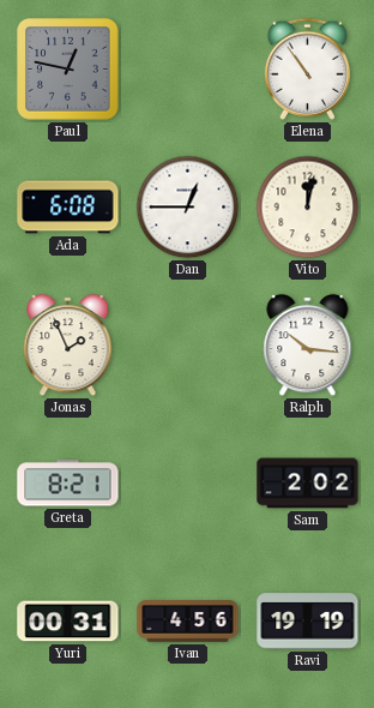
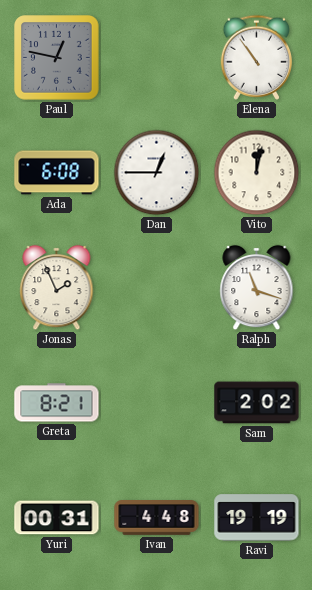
Ralph: 10:16 -> 11:18
Ivan: 4:56 -> 4:48
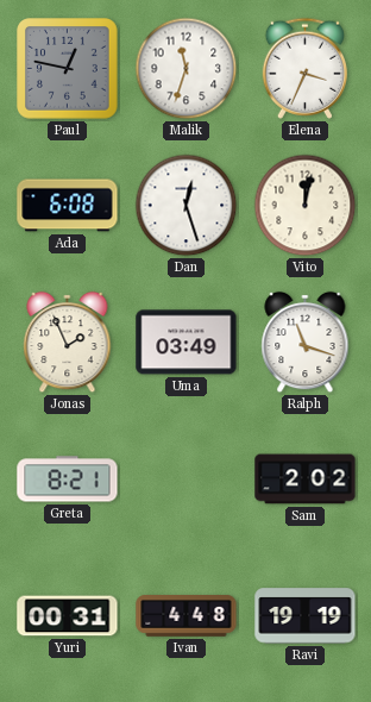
Malik: none -> 11:33
Elena: 10:54 -> 3:34
Dan: 12:45 -> 12:27
Uma: none -> 03:49
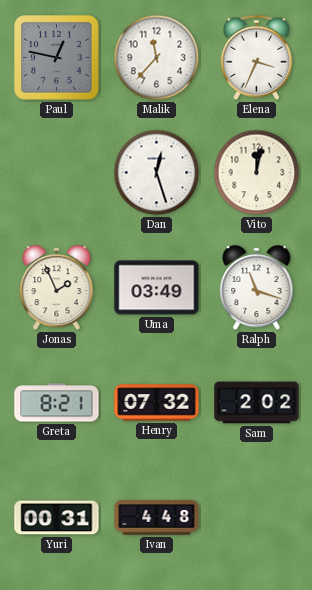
Malik: 11:33 -> 11:37
Ada: 6:08 -> none
Henry: none -> 07:32
Ravi: 19:19 -> none
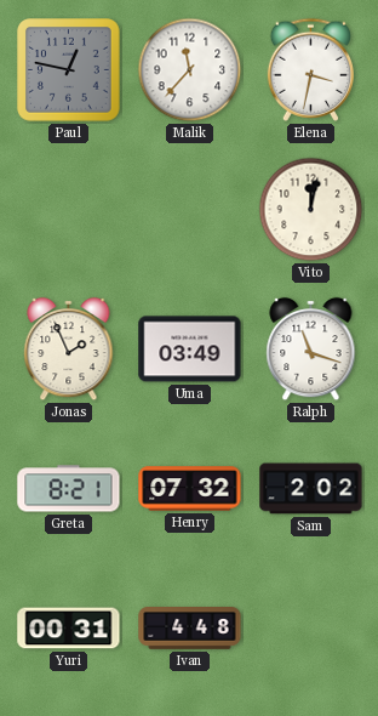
Elena: 3:34 -> 3:32
Dan: 12:27 -> none
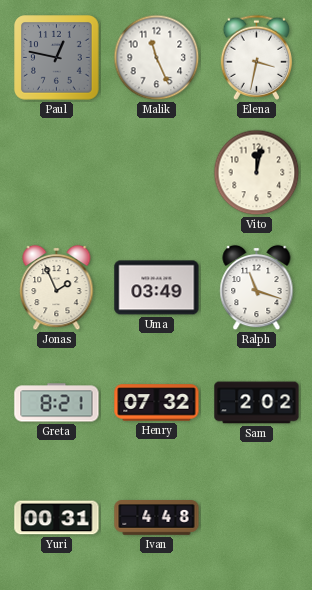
Malik: 11:37 -> 11:26
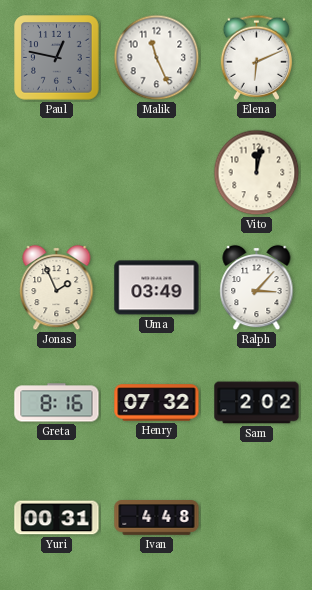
Elena: 3:32 -> 6:11
Ralph: 11:18 -> 3:07
Greta: 8:21 -> 8:16
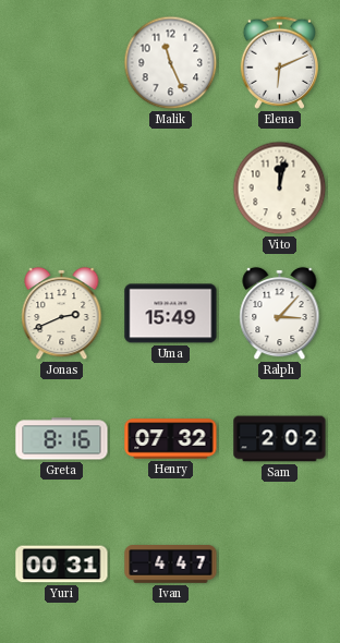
Paul: 12:47 -> none
Jonas: 1:56 -> 2:41
Uma: 03:49 -> 15:49
Ivan: 4:48 -> 4:47
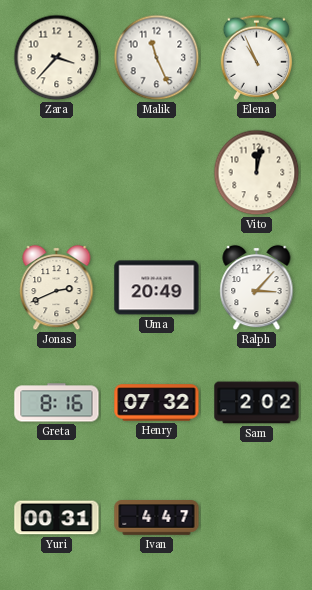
Zara: none -> 3:37
Elena: 6:11 -> 10:56
Uma: 15:49 -> 20:49
